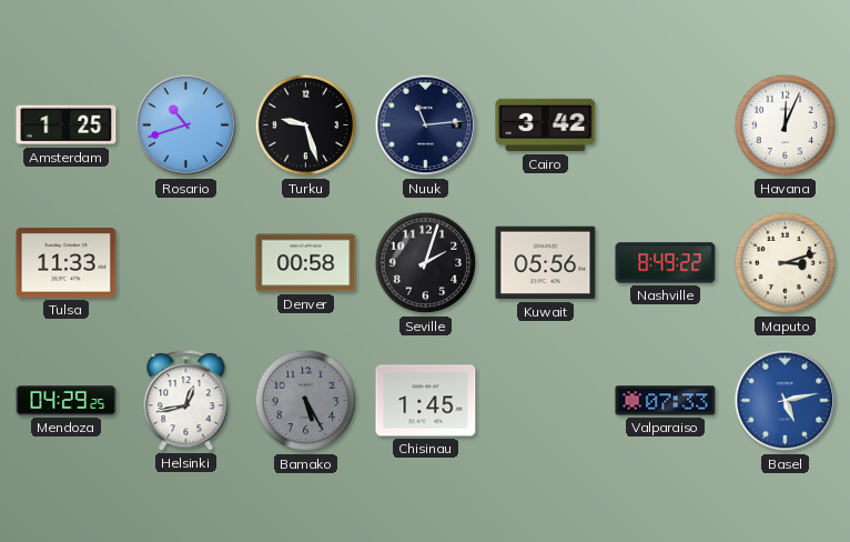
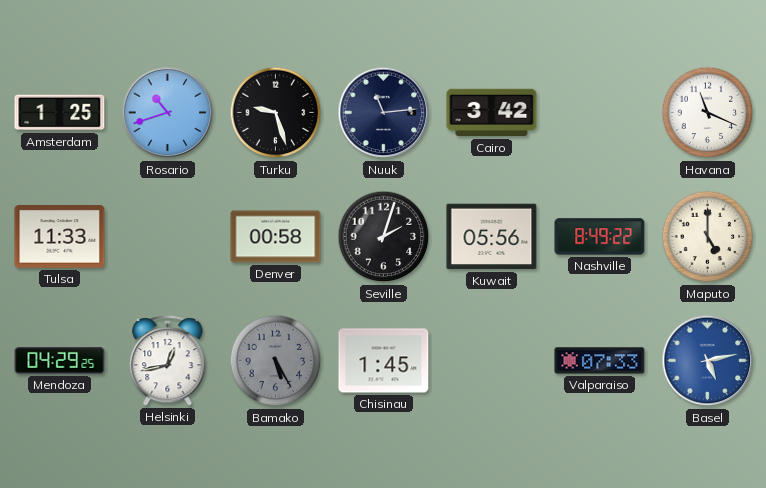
Havana: 12:04 -> 11:19
Maputo: 3:12 -> 5:00
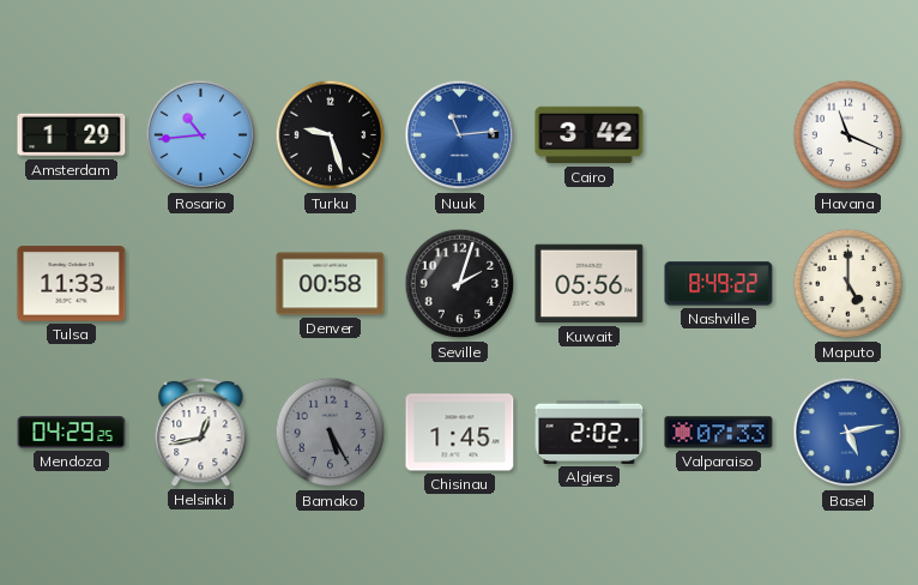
Amsterdam: 1:25 -> 1:29
Rosario: 10:42 -> 10:44
Nuuk dial: navy -> blue
Algiers: none -> 2:02
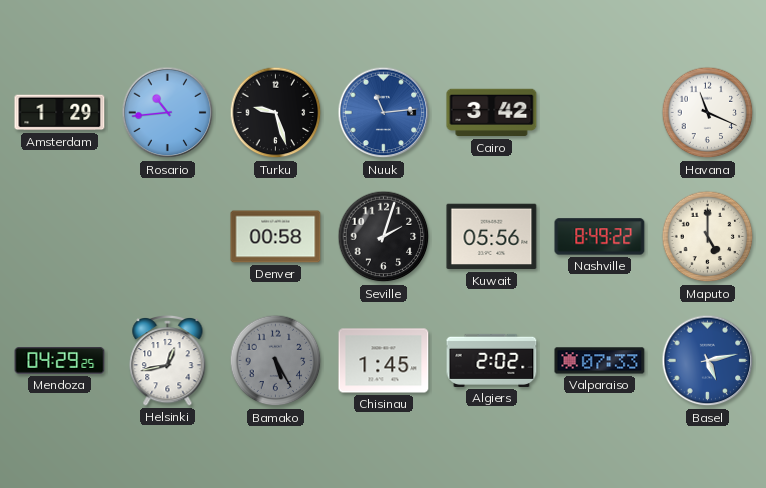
Tulsa: 11:33 -> none
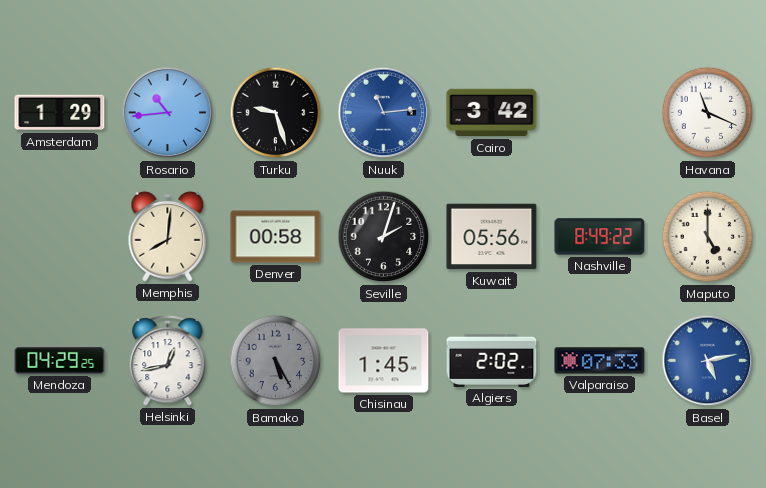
Memphis: none -> 8:01
